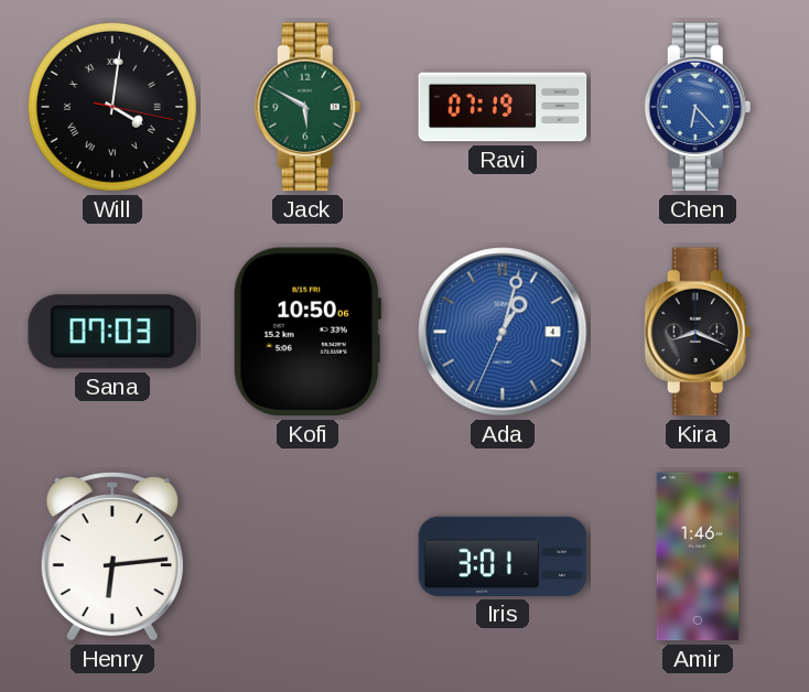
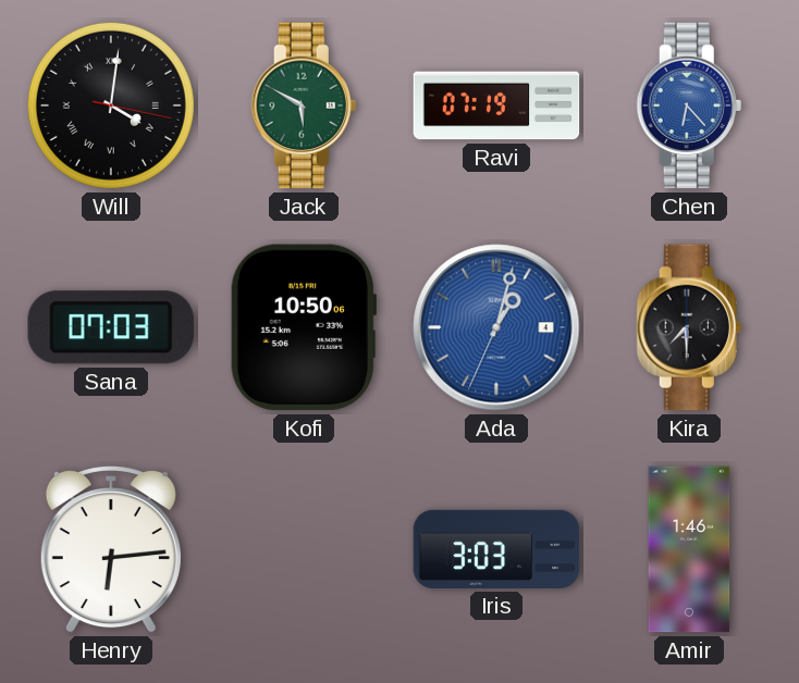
Kira: 8:19 -> 7:30
Iris: 3:01 -> 3:03
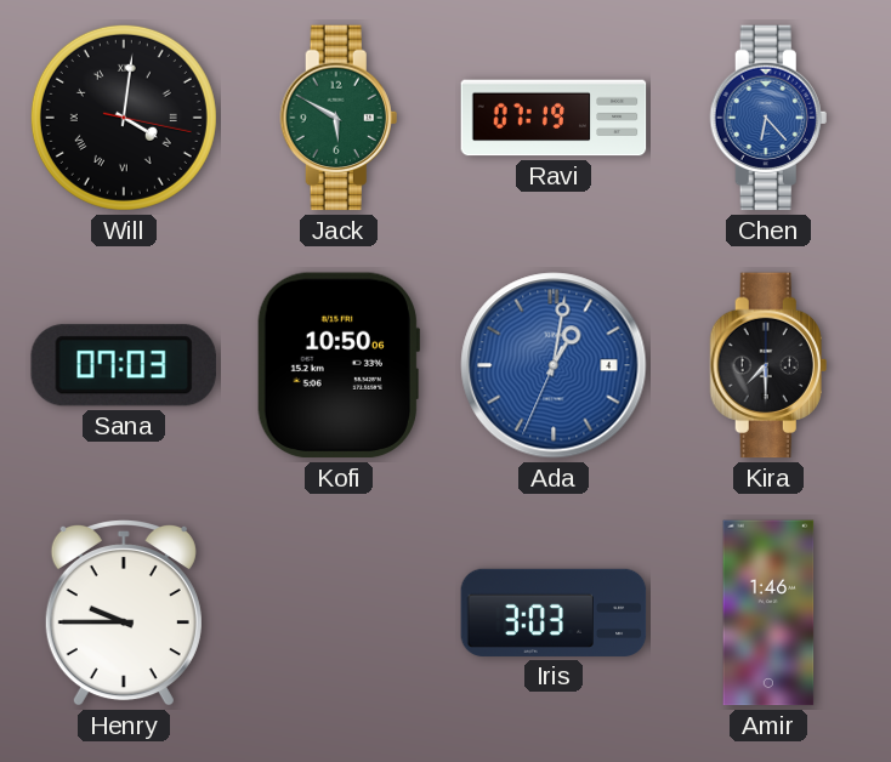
Ada: 1:02 -> 1:01
Henry: 6:14 -> 9:45
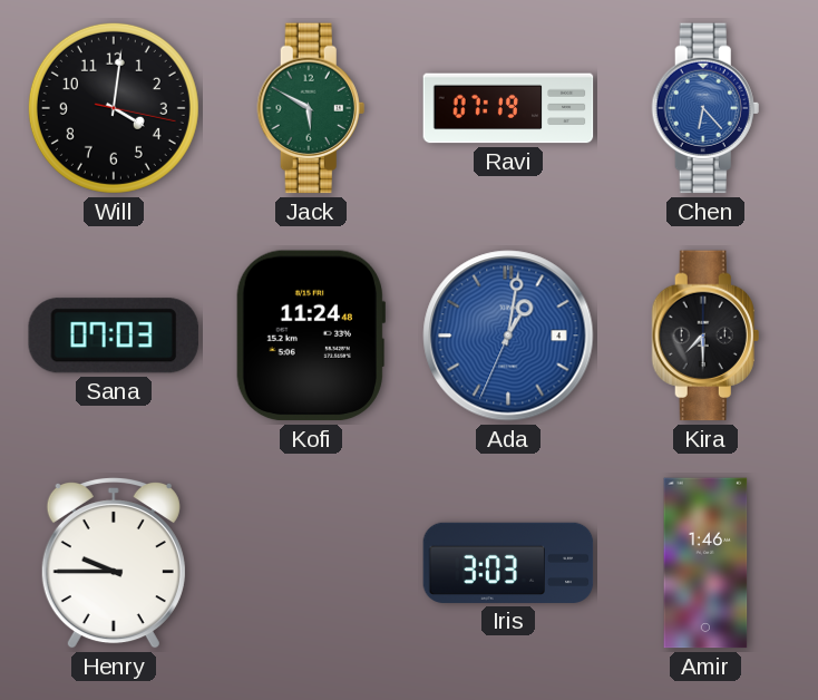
Will numerals: Roman -> Arabic
Kofi: 10:50 -> 11:24
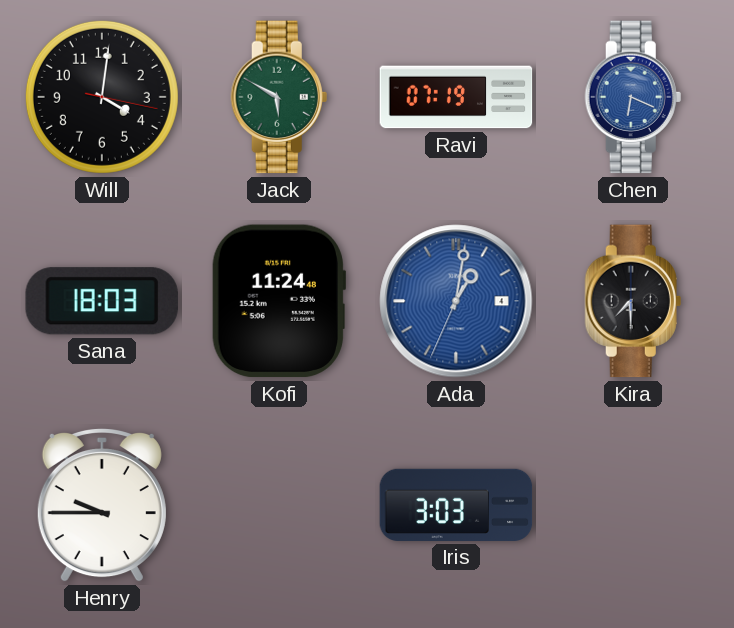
Chen: 6:23 -> 6:19
Sana: 07:03 -> 18:03
Amir: 1:46 -> none
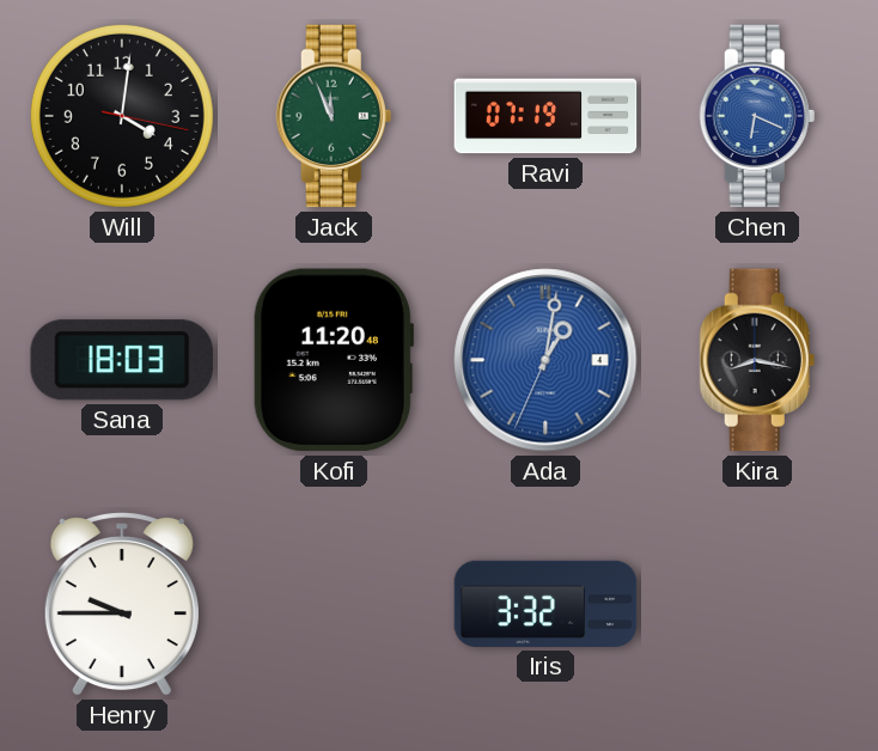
Jack: 5:50 -> 11:56
Kofi: 11:24 -> 11:20
Kira: 7:30 -> 8:17
Iris: 3:03 -> 3:32
